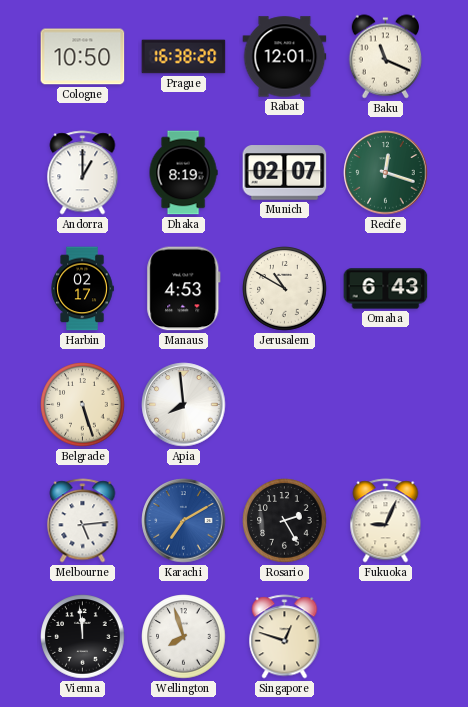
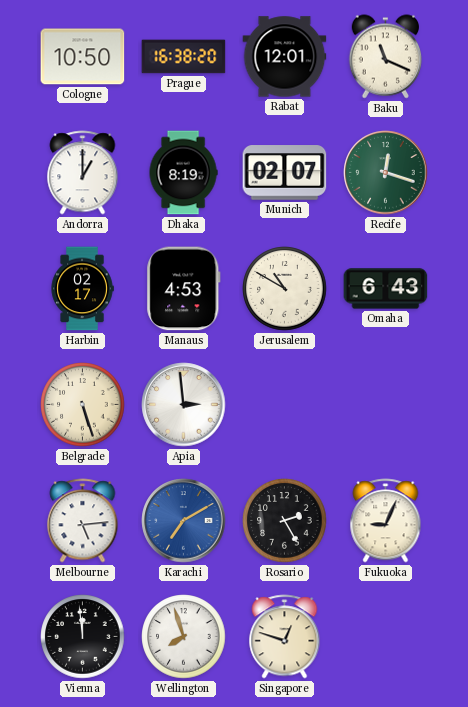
Apia: 7:59 -> 2:59
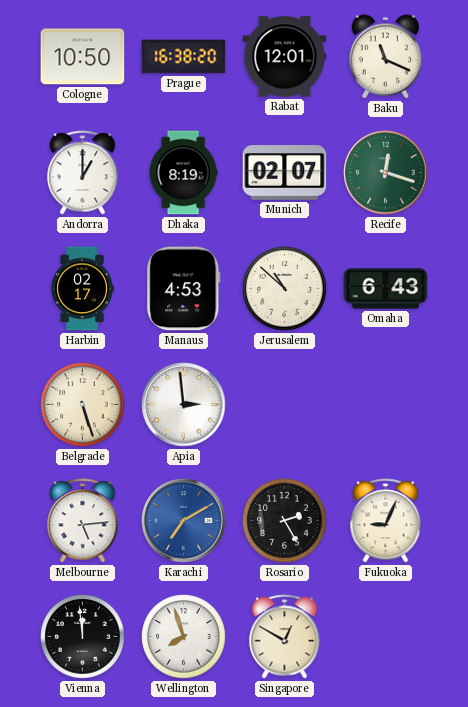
Jerusalem: 10:50 -> 10:52
Singapore: 12:48 -> 12:50
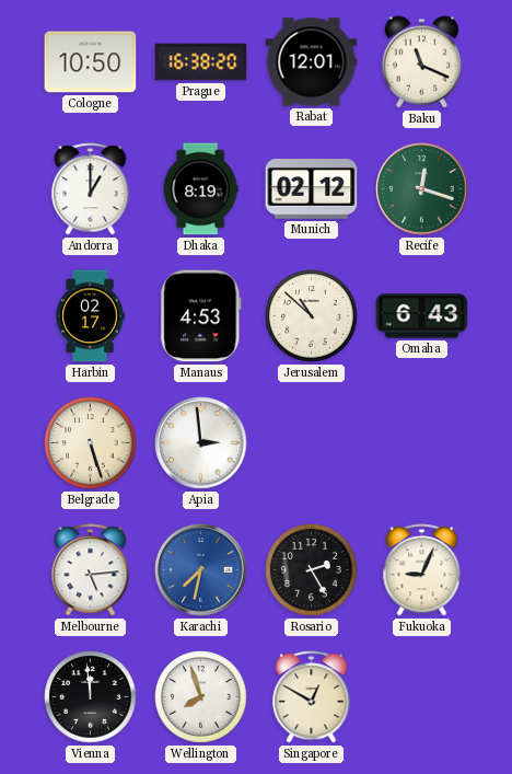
Munich: 02:07 -> 02:12
Karachi: 7:10 -> 7:32
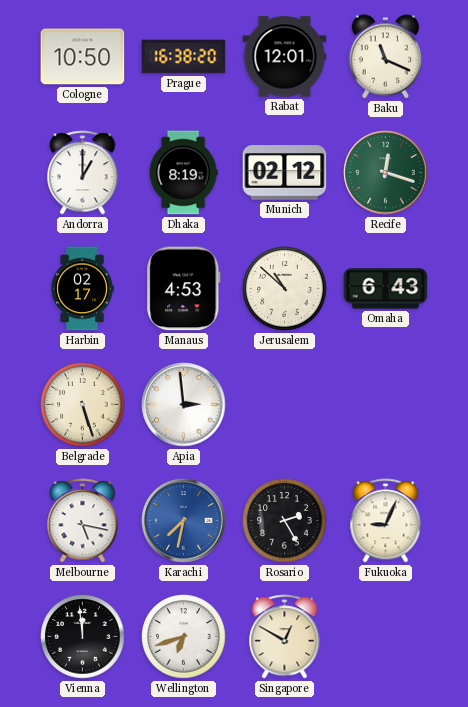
Melbourne: 5:14 -> 5:17
Wellington: 7:57 -> 6:42
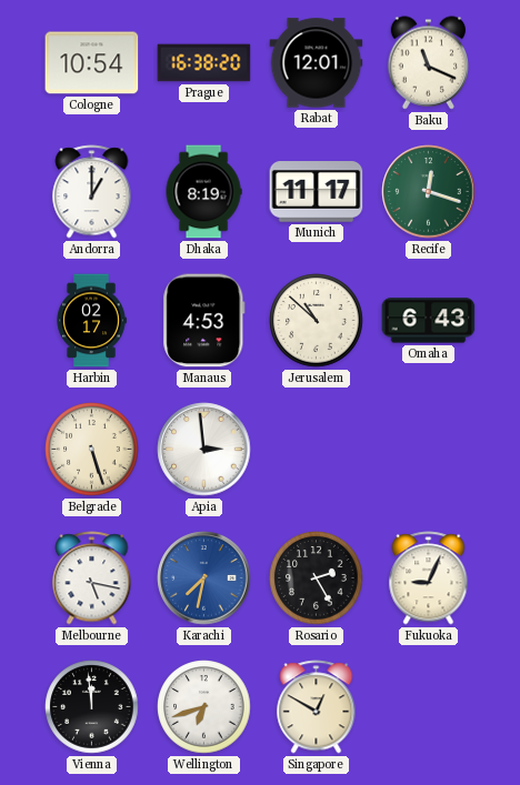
Cologne: 10:50 -> 10:54
Munich: 02:12 -> 11:17
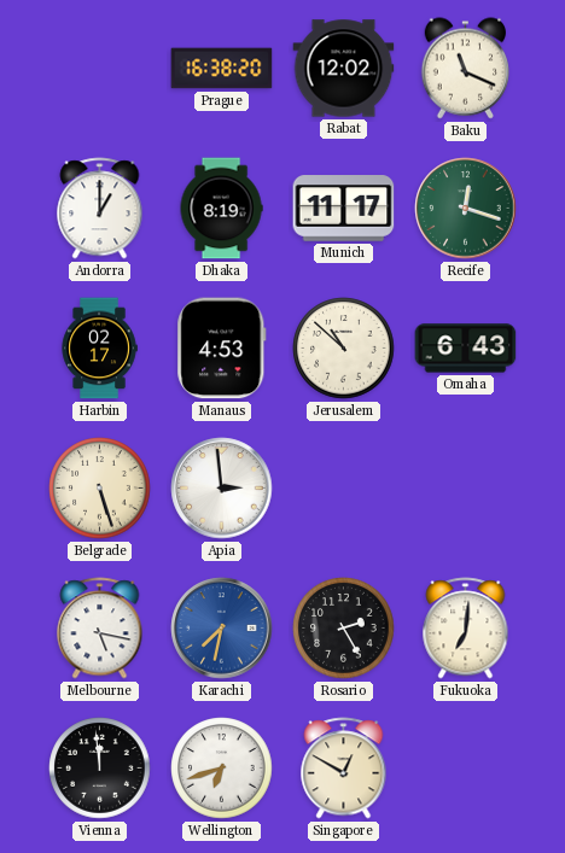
Cologne: 10:54 -> none
Rabat: 12:01 -> 12:02
Fukuoka: 9:04 -> 7:01
